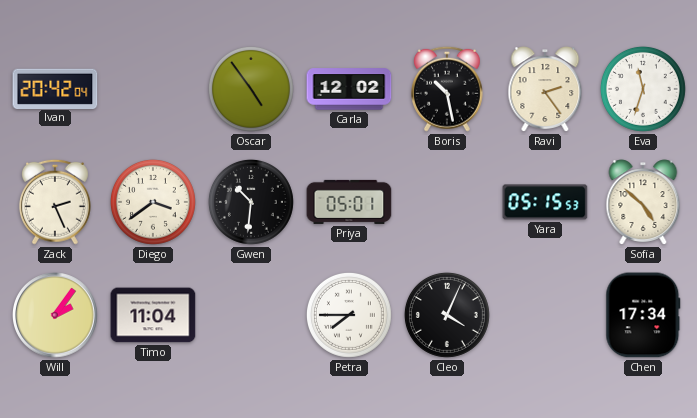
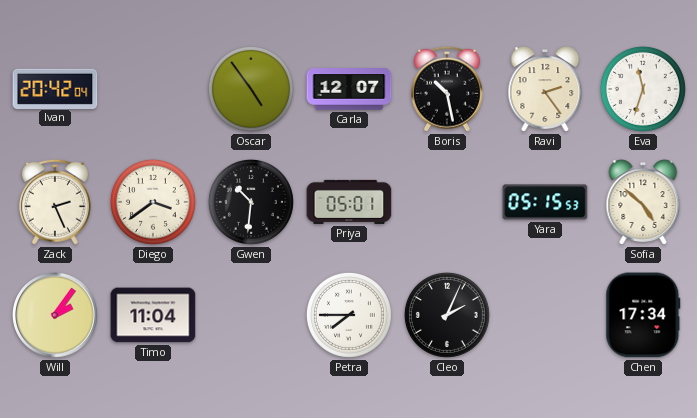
Carla: 12:02 -> 12:07
Cleo: 4:04 -> 2:04
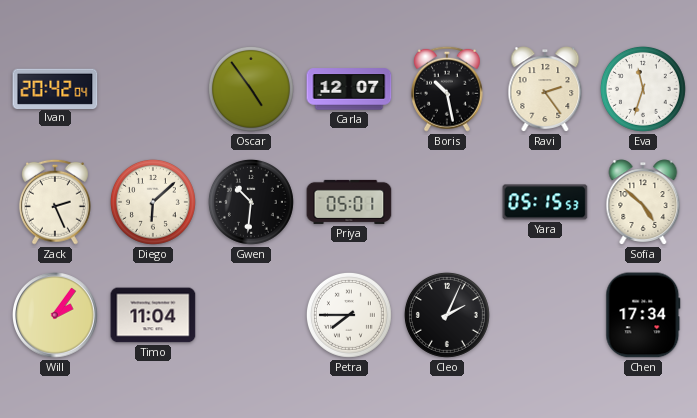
Diego: 3:39 -> 6:08
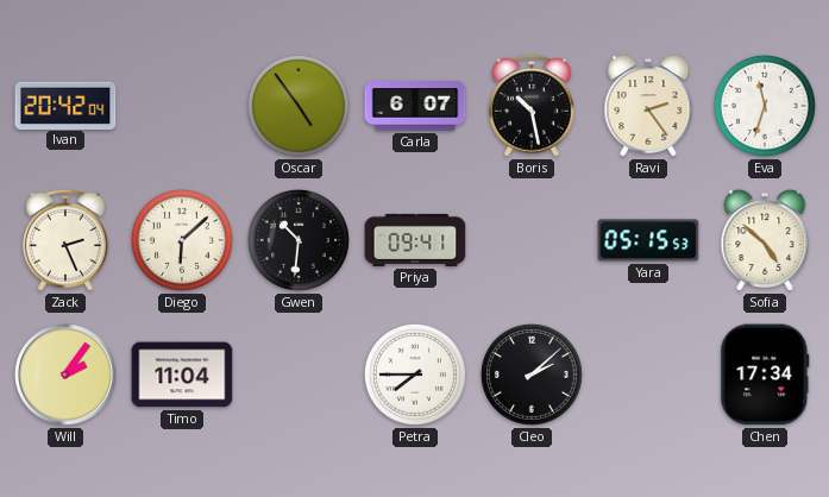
Carla: 12:07 -> 6:07
Priya: 05:01 -> 09:41
Cleo: 2:04 -> 2:08
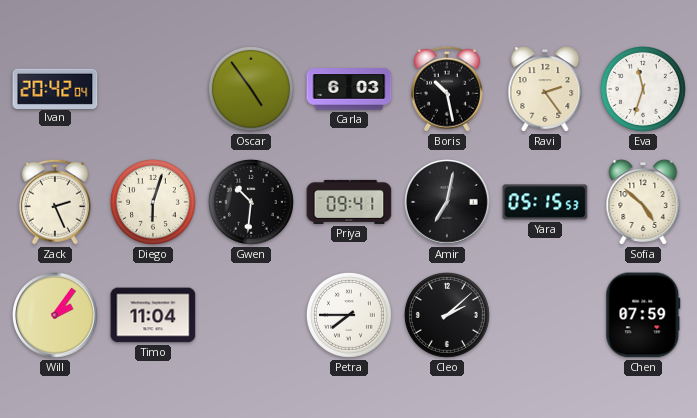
Carla: 6:07 -> 6:03
Diego: 6:08 -> 6:03
Amir: none -> 7:02
Chen: 17:34 -> 07:59
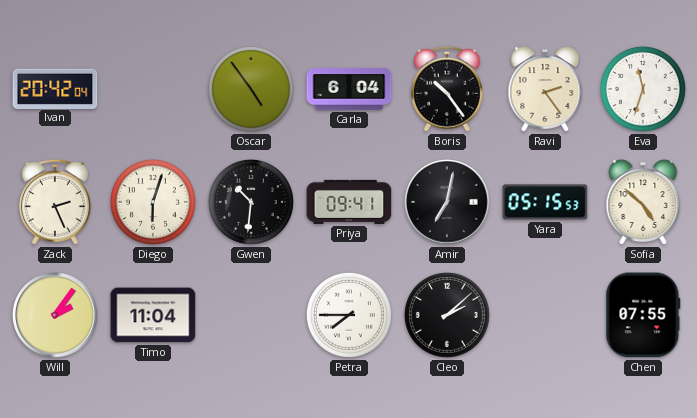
Carla: 6:03 -> 6:04
Boris: 10:28 -> 10:24
Chen: 07:59 -> 07:55
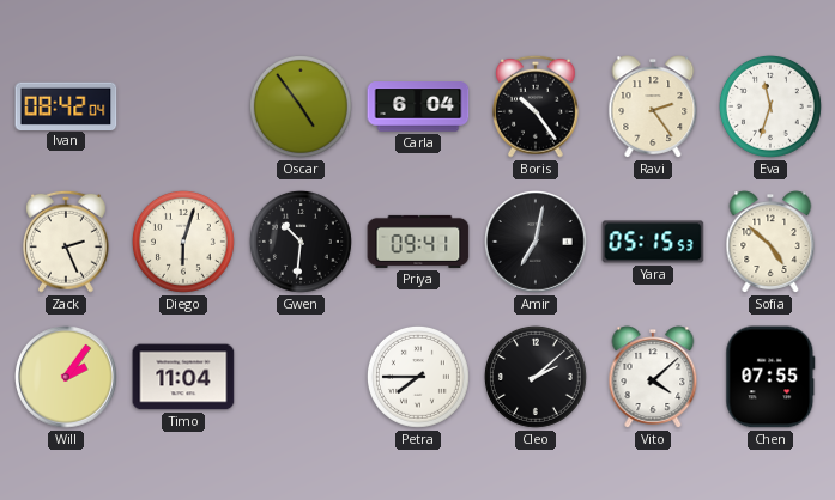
Ivan: 20:42 -> 08:42
Vito: none -> 4:08
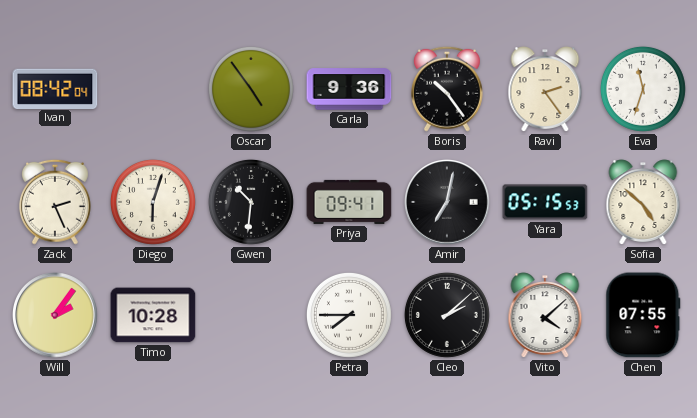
Carla: 6:04 -> 9:36
Timo: 11:04 -> 10:28
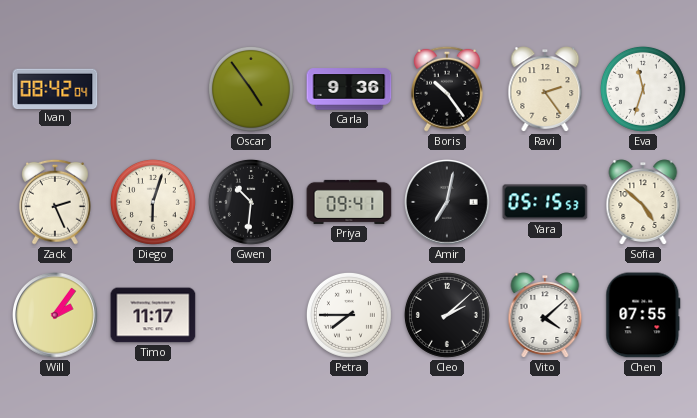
Timo: 10:28 -> 11:17
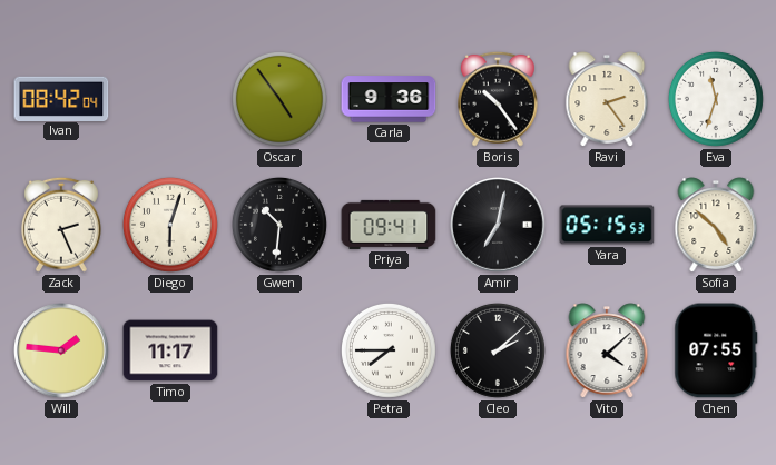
Will: 2:06 -> 1:46
